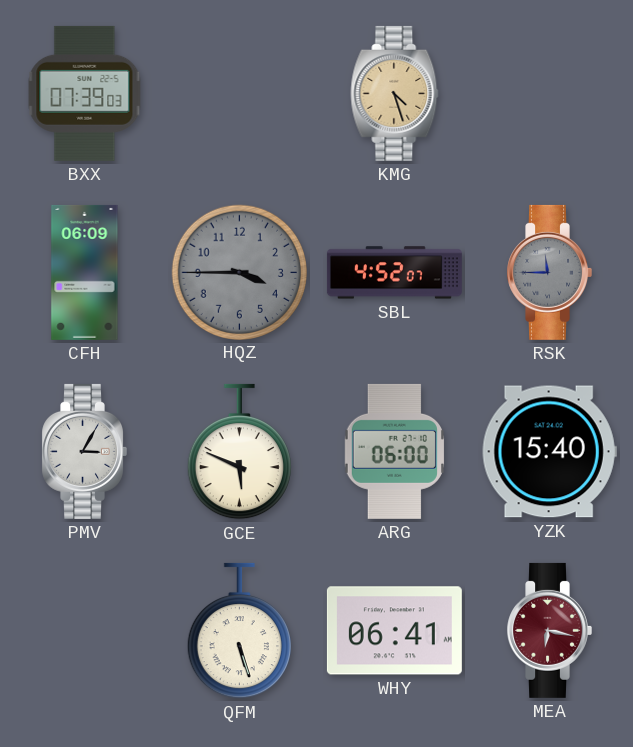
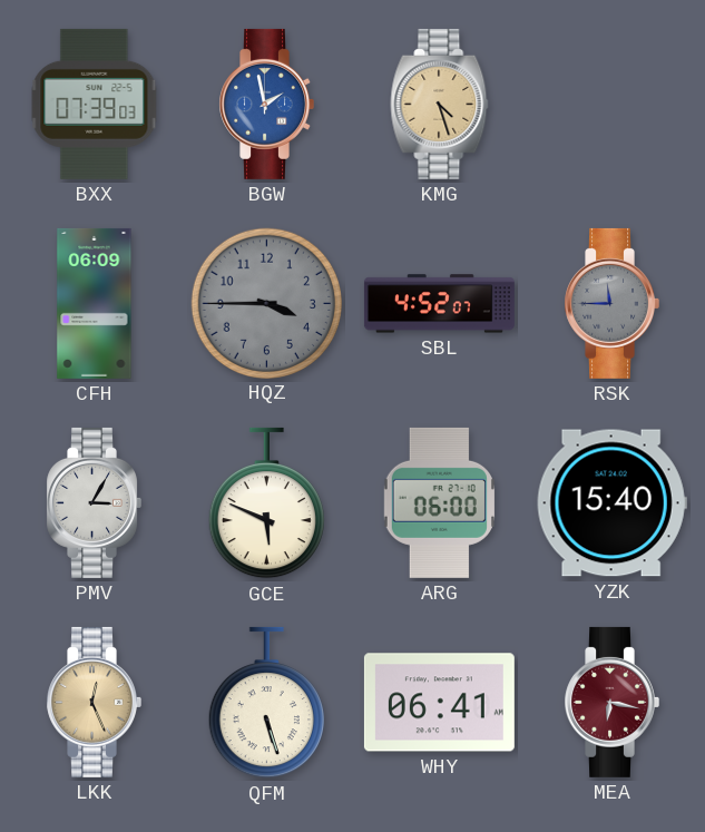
BGW: none -> 1:58
LKK: none -> 12:26
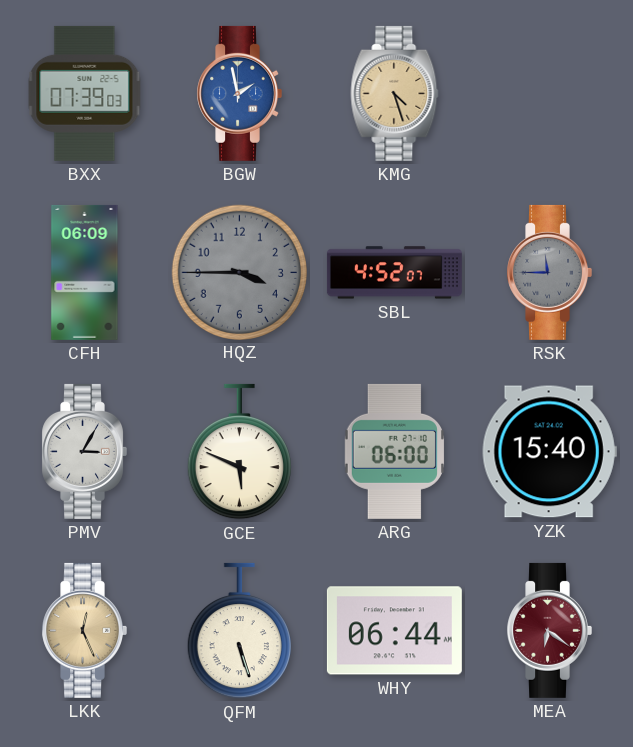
WHY: 06:41 -> 06:44
MEA: 6:17 -> 6:21
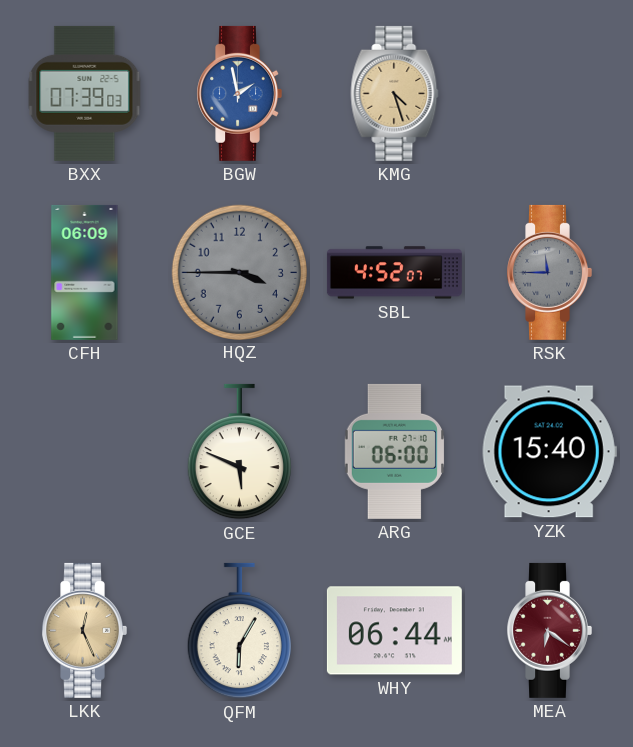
PMV: 3:05 -> none
QFM: 5:27 -> 6:05
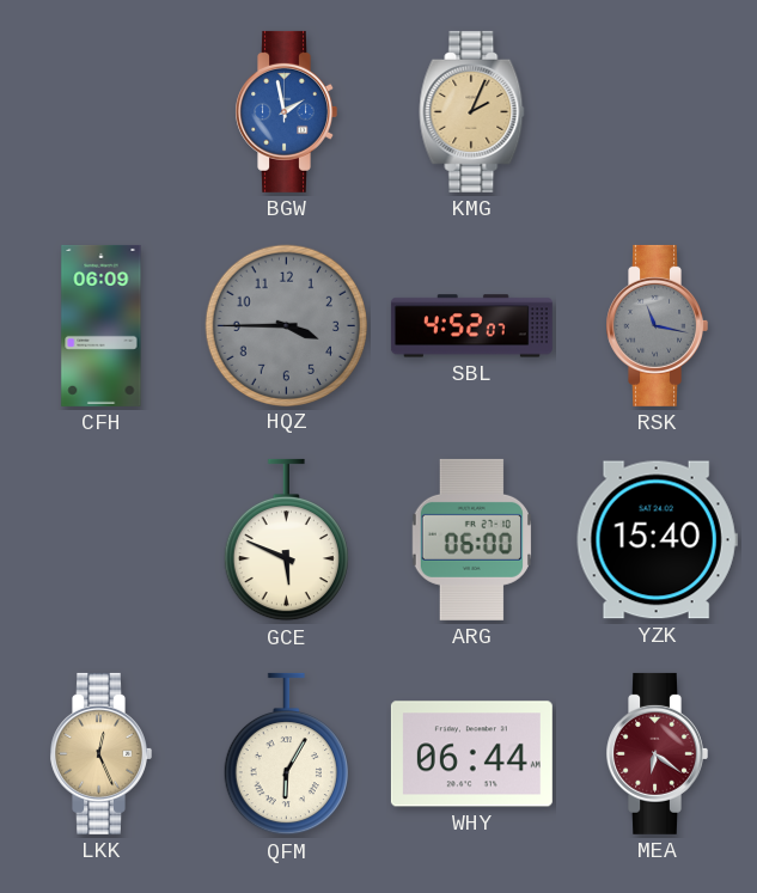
BXX: 07:39 -> none
KMG: 4:27 -> 2:04
RSK: 11:45 -> 11:17
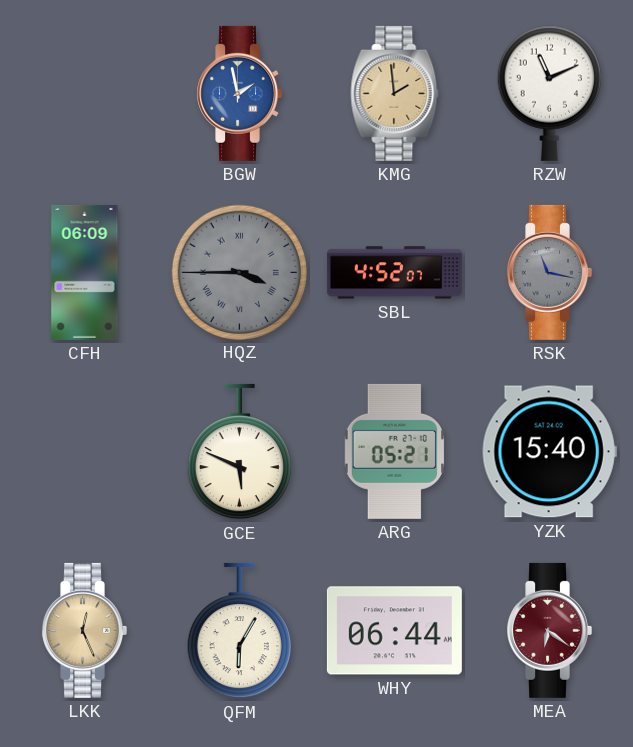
KMG: 2:04 -> 1:59
RZW: none -> 11:11
HQZ numerals: Arabic -> Roman
ARG: 06:00 -> 05:21
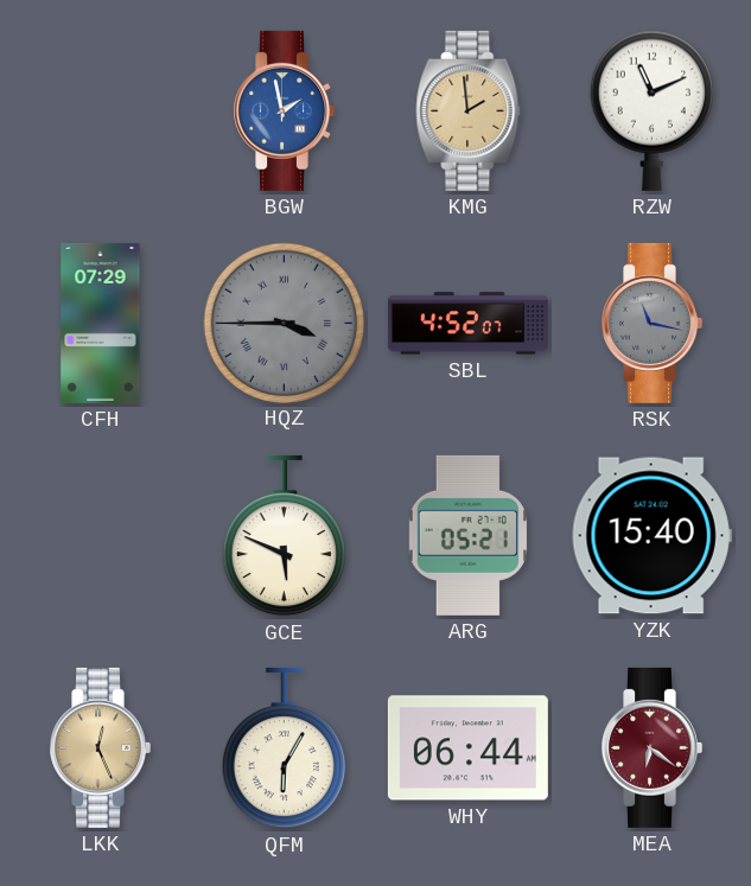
CFH: 06:09 -> 07:29
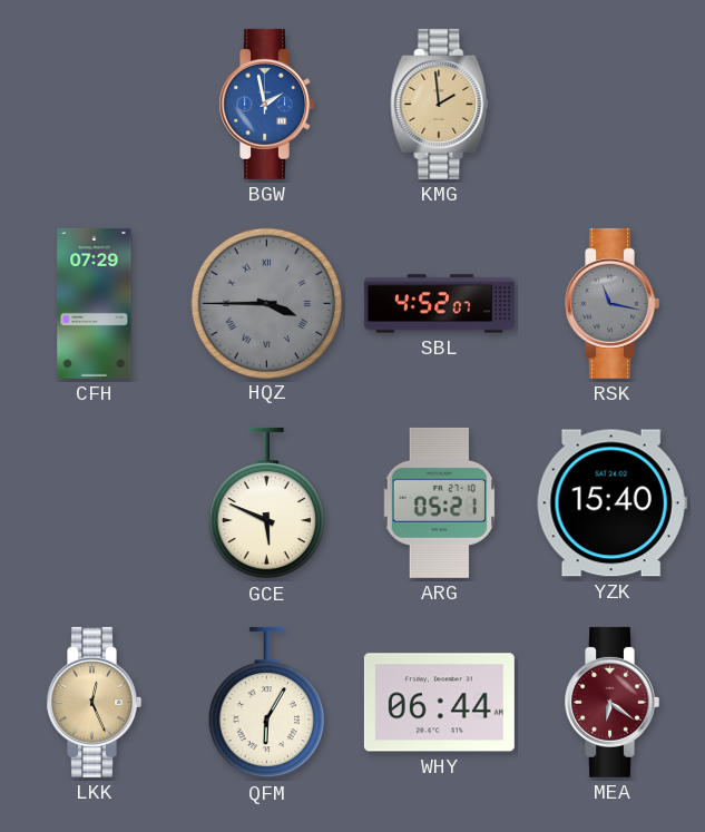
RZW: 11:11 -> none
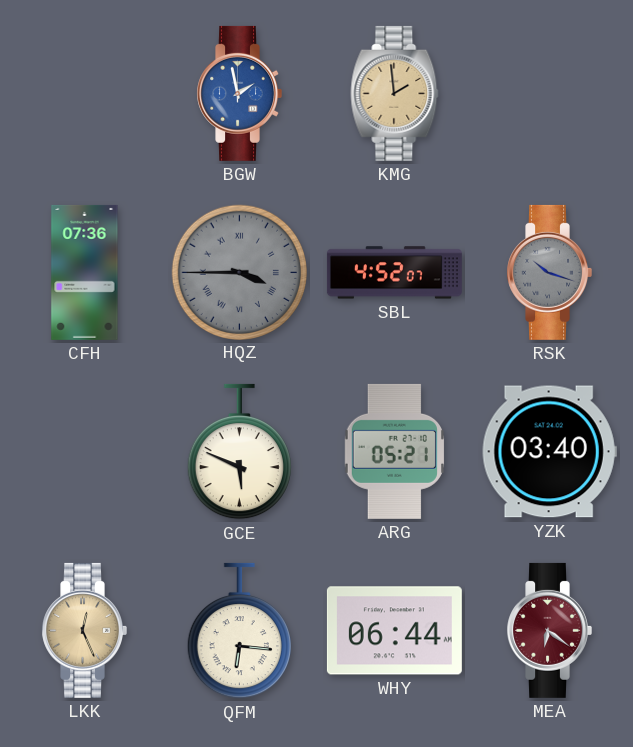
CFH: 07:29 -> 07:36
RSK: 11:17 -> 10:18
YZK: 15:40 -> 03:40
QFM: 6:05 -> 6:16
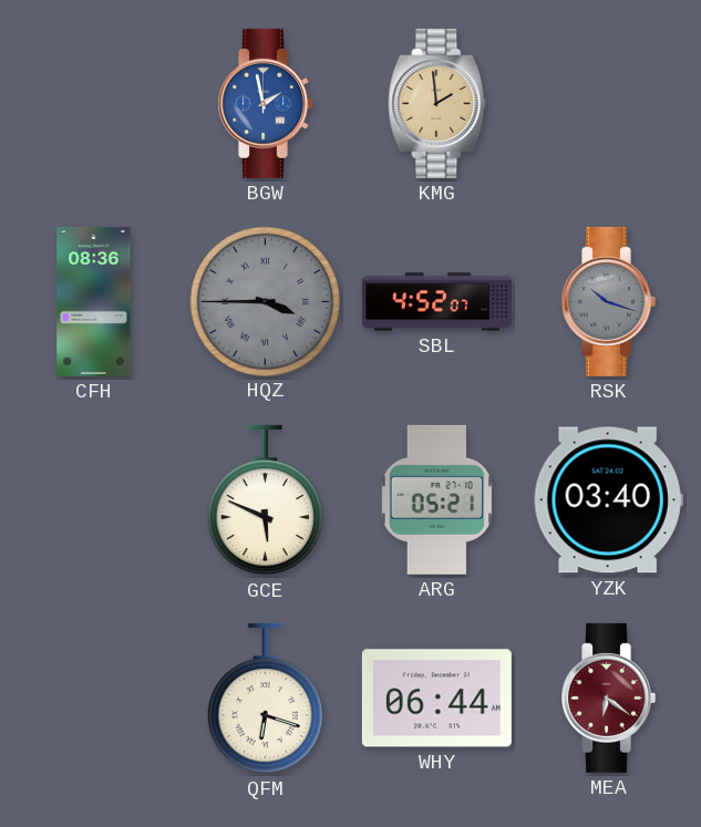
CFH: 07:36 -> 08:36
LKK: 12:26 -> none
QFM: 6:16 -> 6:18
